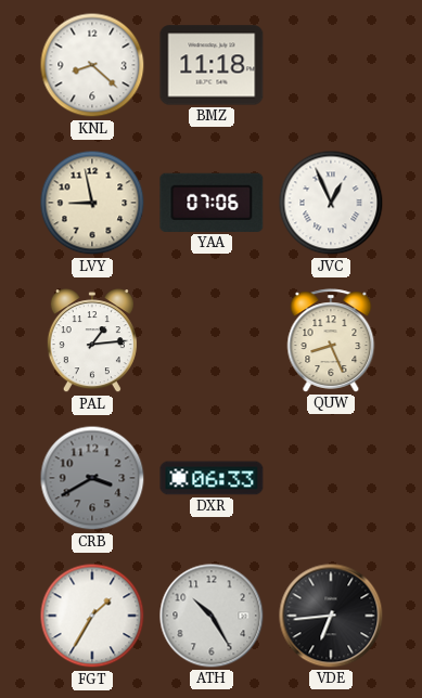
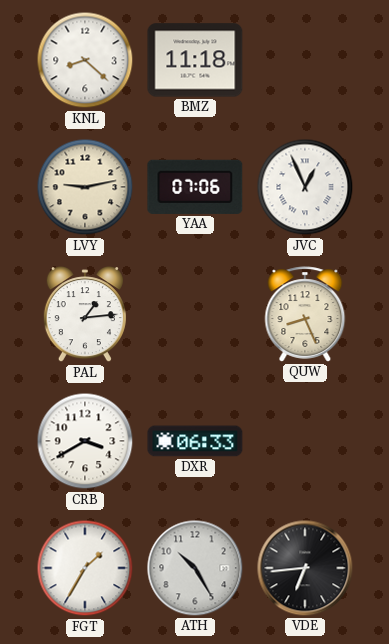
LVY: 8:58 -> 9:13
CRB dial: grey -> white
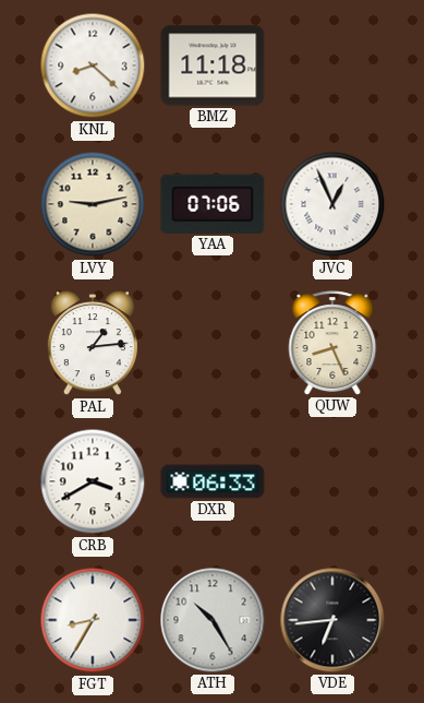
FGT: 1:35 -> 8:35
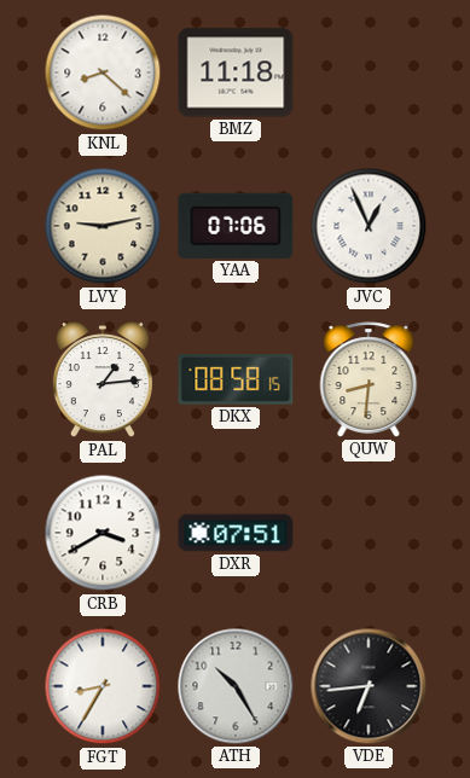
DKX: none -> 08:58
QUW: 8:26 -> 8:31
DXR: 06:33 -> 07:51
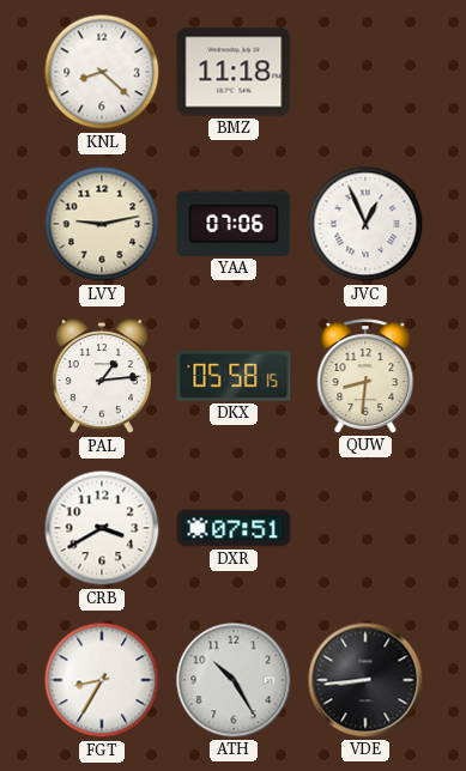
DKX: 08:58 -> 05:58
VDE: 6:44 -> 8:44
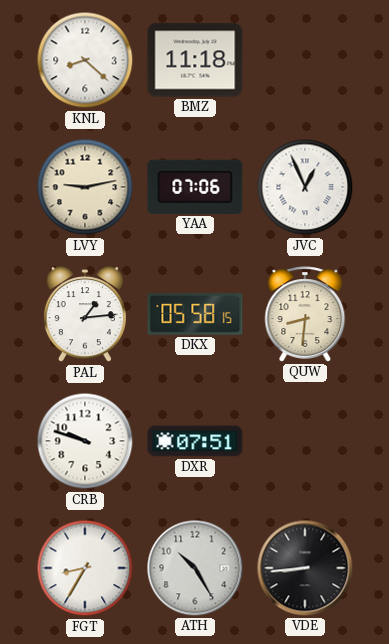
CRB: 3:40 -> 9:48
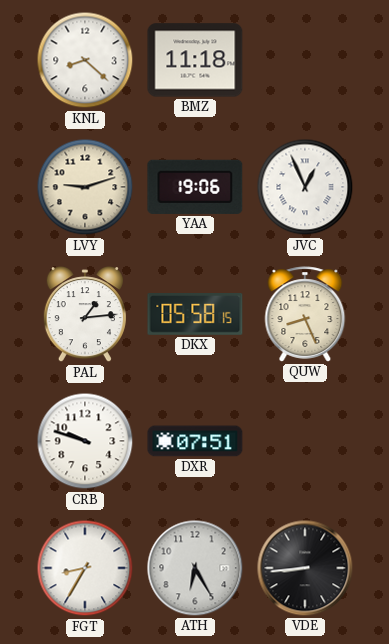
LVY: 9:13 -> 9:12
YAA: 07:06 -> 19:06
QUW: 8:31 -> 8:26
ATH: 10:25 -> 6:25
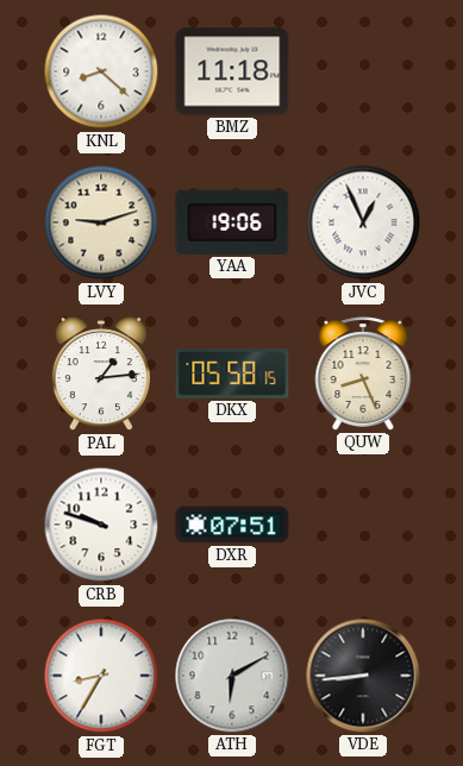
ATH: 6:25 -> 6:10
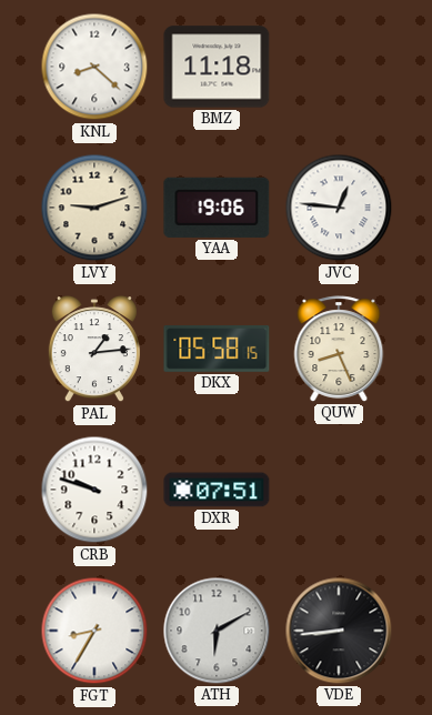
JVC: 12:56 -> 12:46
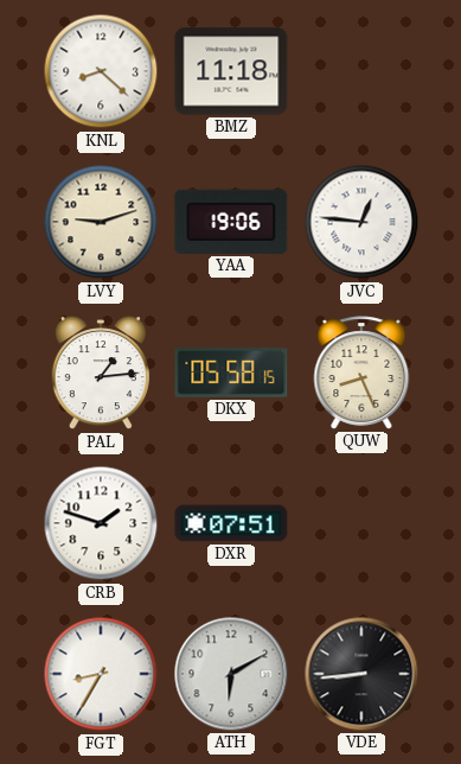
CRB: 9:48 -> 1:48
